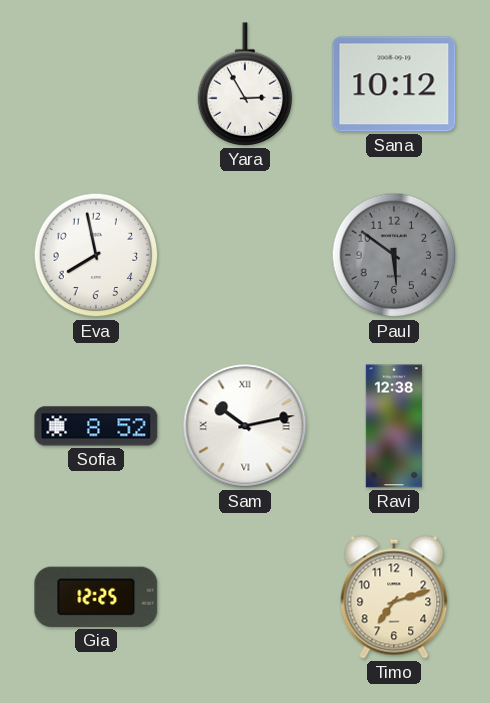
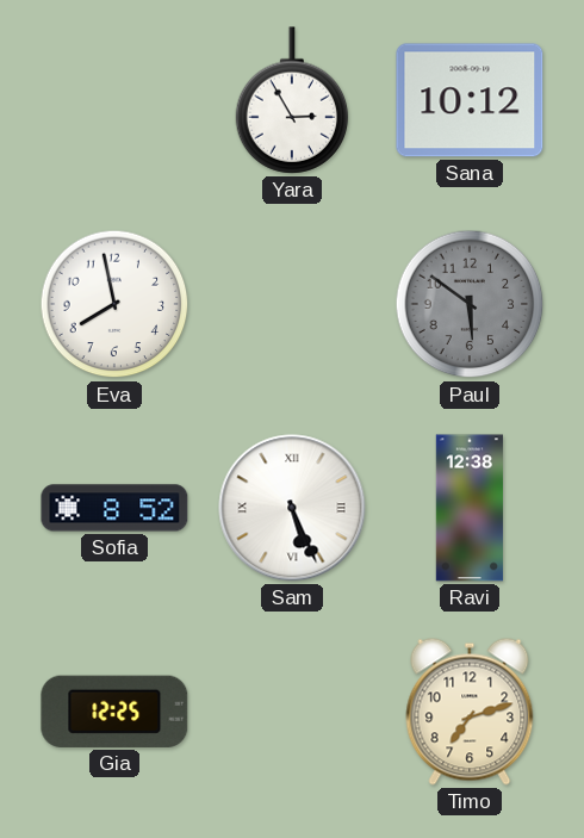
Sam: 10:13 -> 5:26
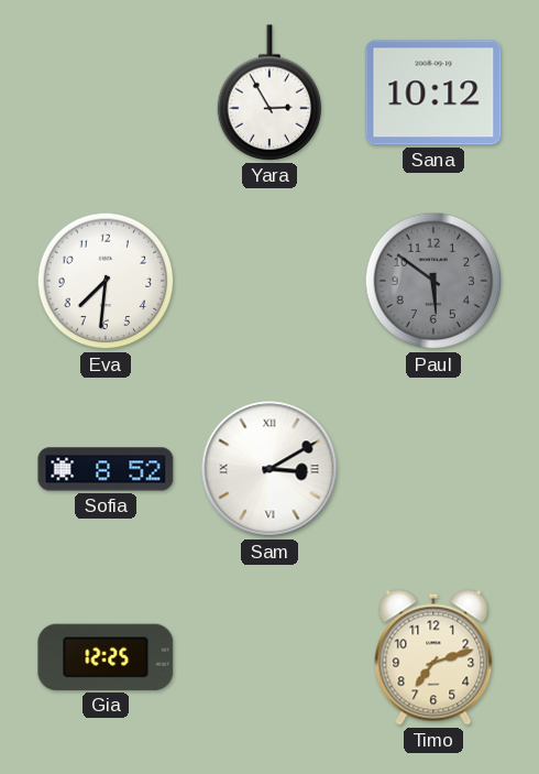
Eva: 7:58 -> 7:31
Sam: 5:26 -> 3:10
Ravi: 12:38 -> none
